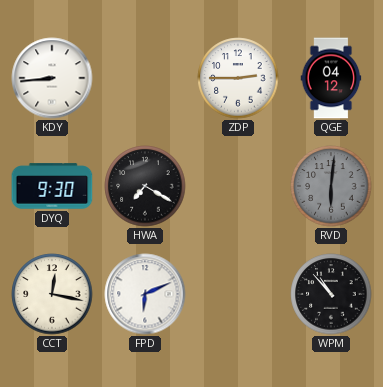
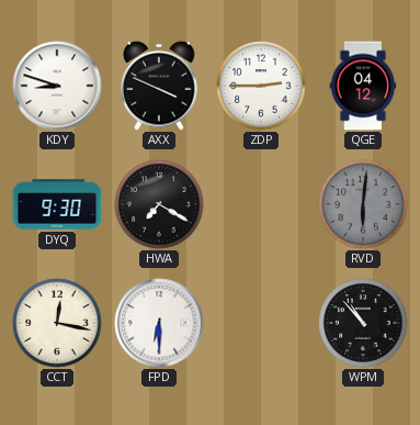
KDY: 8:44 -> 8:48
AXX: none -> 3:49
FPD: 6:11 -> 6:30
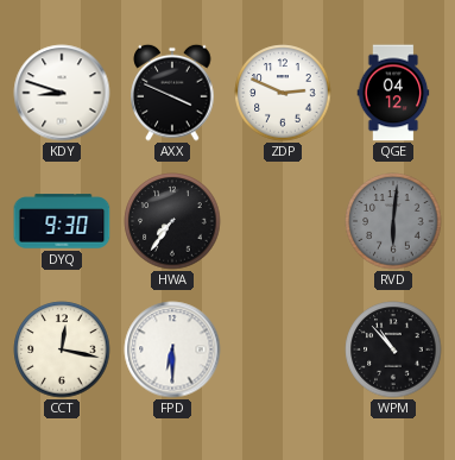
ZDP: 2:45 -> 2:49
HWA: 7:20 -> 7:36
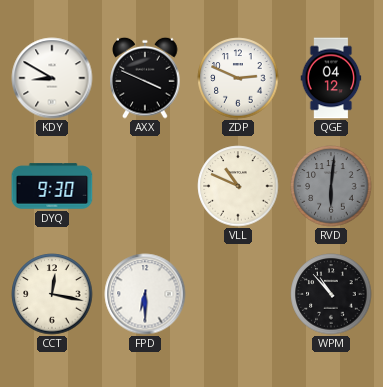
KDY: 8:48 -> 8:50
HWA: 7:36 -> none
VLL: none -> 10:49
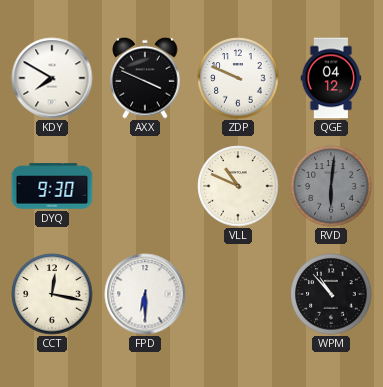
KDY: 8:50 -> 7:50
ZDP: 2:49 -> 9:49
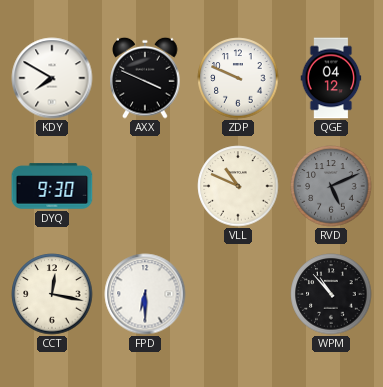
RVD: 6:01 -> 5:11
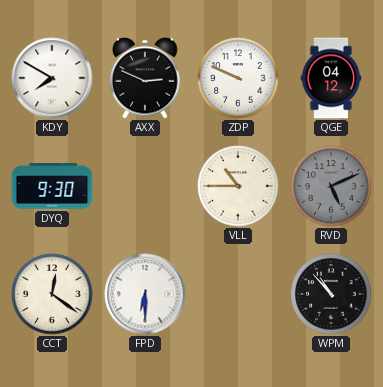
AXX: 3:49 -> 2:49
VLL: 10:49 -> 10:45
CCT: 12:17 -> 12:21
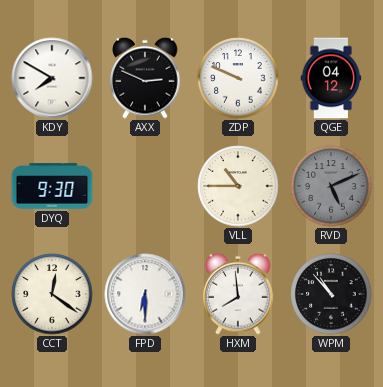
HXM: none -> 7:59
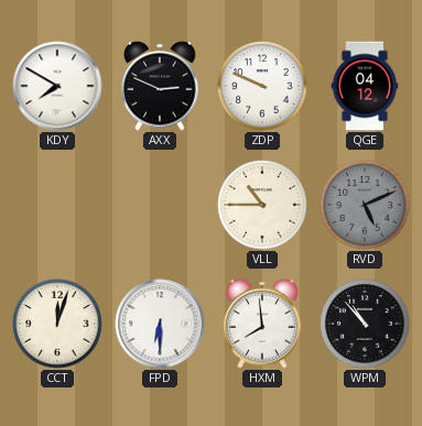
DYQ: 9:30 -> none
CCT: 12:21 -> 12:03
